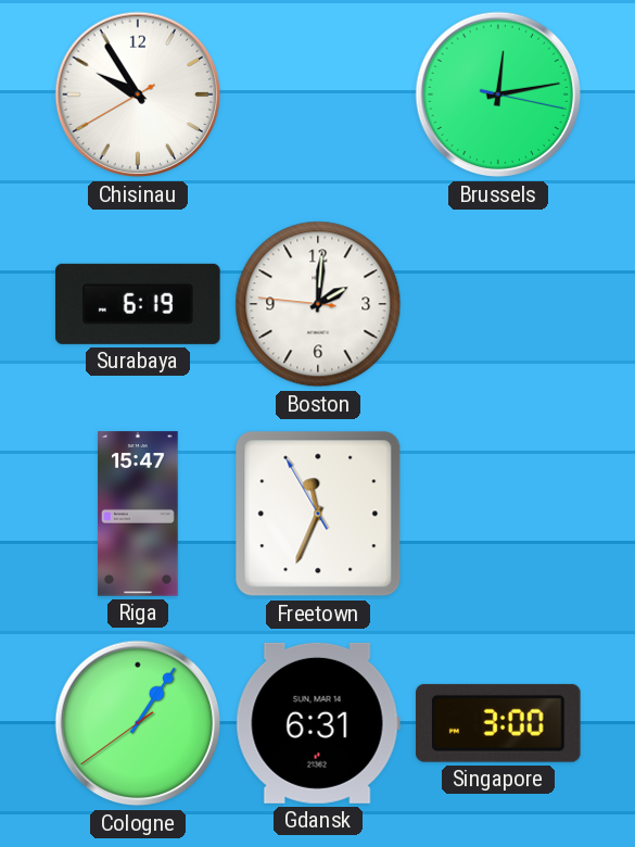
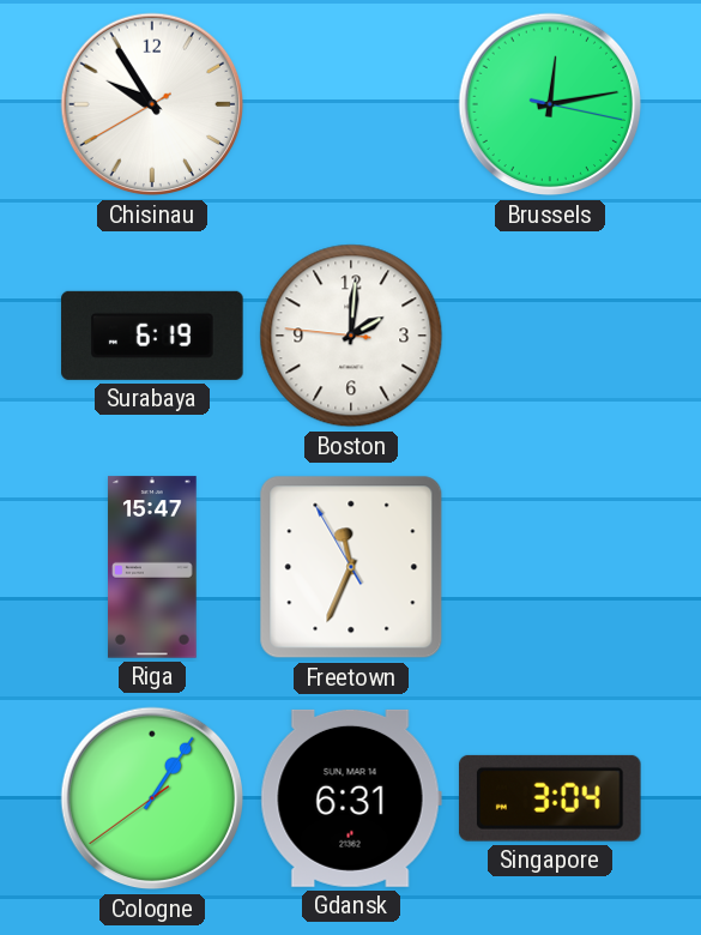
Singapore: 3:00 -> 3:04
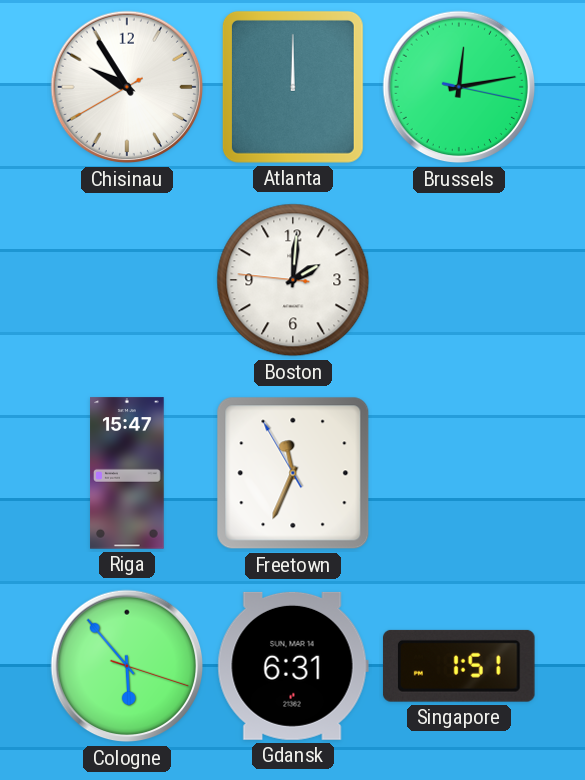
Atlanta: none -> 12:00
Surabaya: 6:19 -> none
Cologne: 1:05 -> 5:53
Singapore: 3:04 -> 1:51
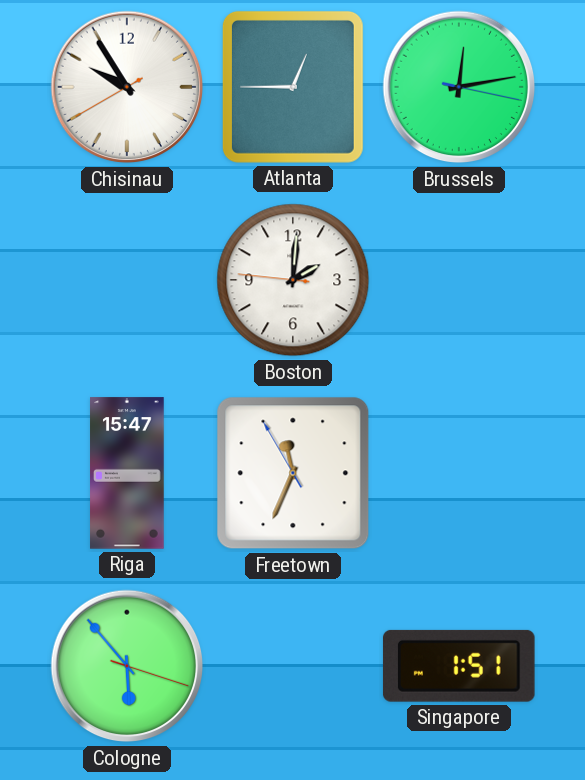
Atlanta: 12:00 -> 12:45
Gdansk: 6:31 -> none
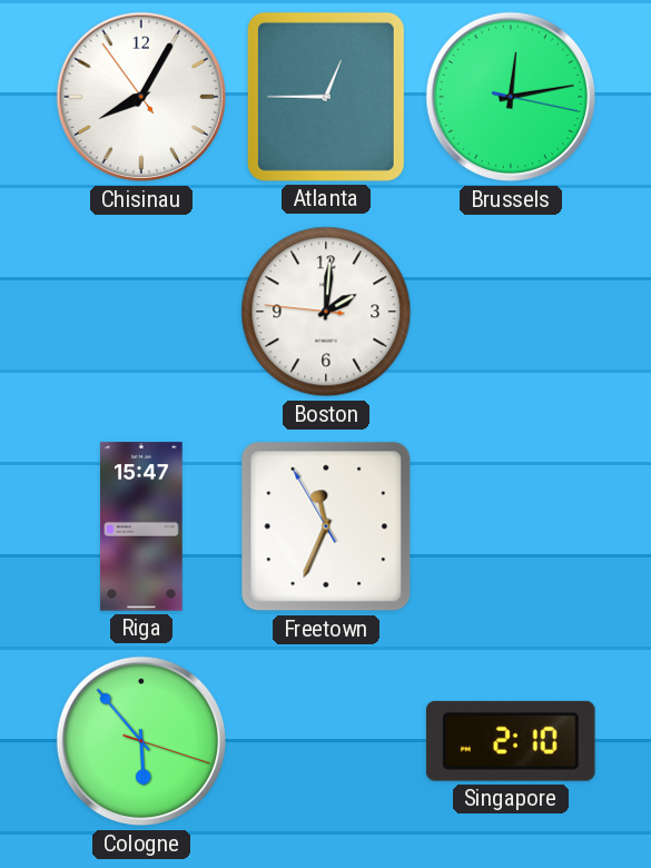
Chisinau: 9:54 -> 8:04
Singapore: 1:51 -> 2:10
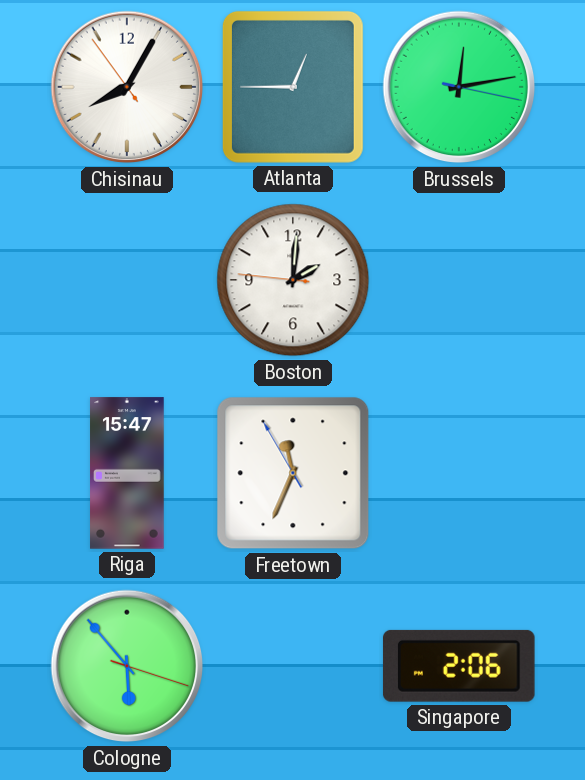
Singapore: 2:10 -> 2:06
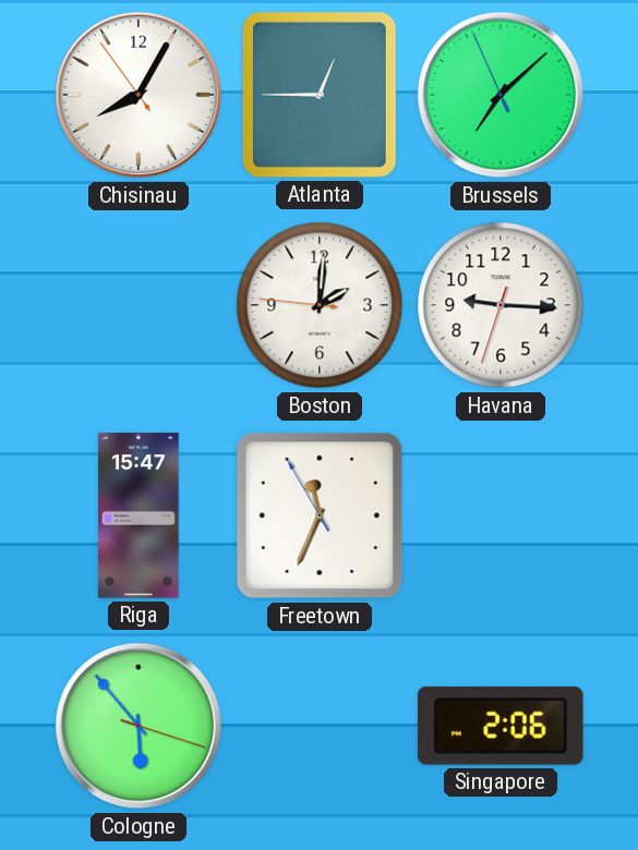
Brussels: 12:13 -> 7:07
Havana: none -> 9:15
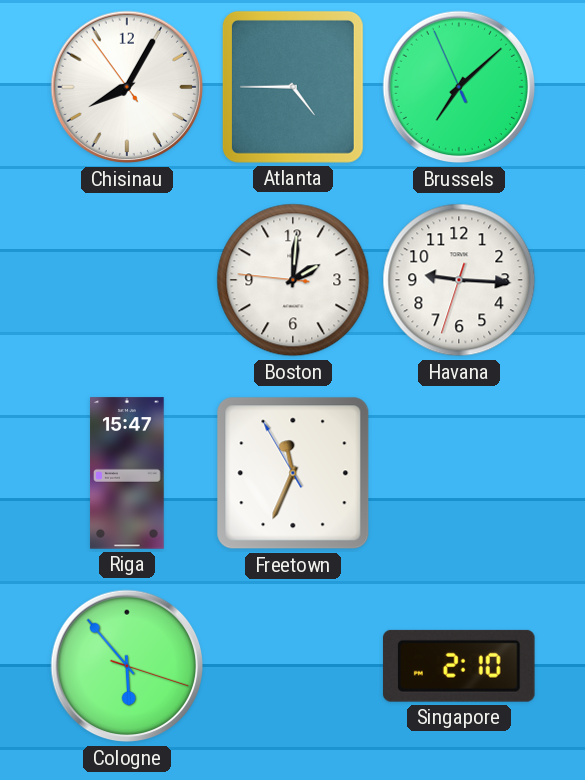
Atlanta: 12:45 -> 4:45
Singapore: 2:06 -> 2:10
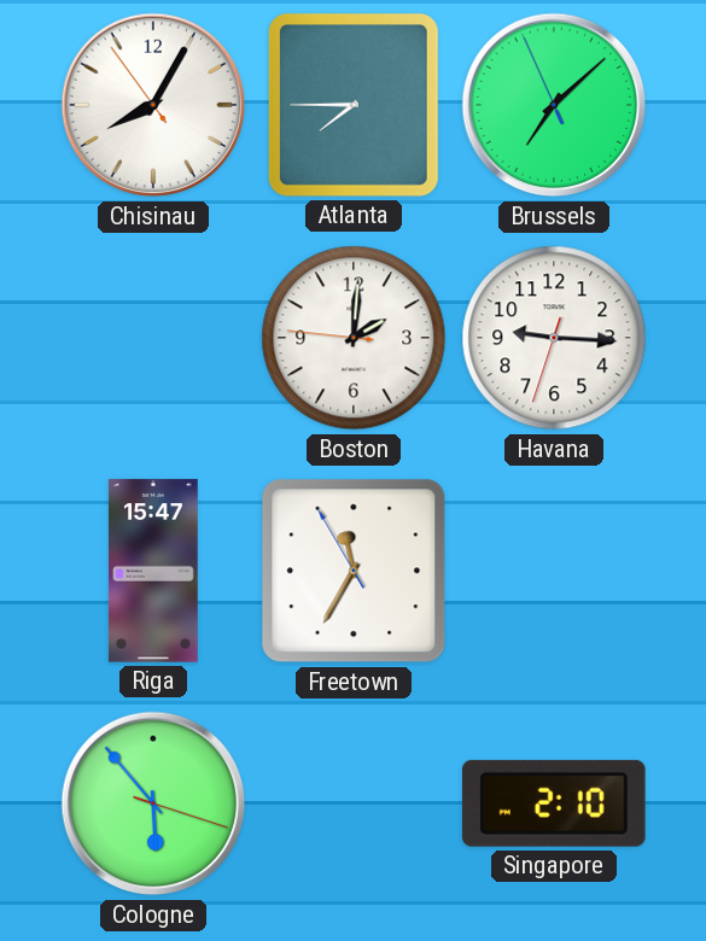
Atlanta: 4:45 -> 7:45
Freetown: 11:33 -> 11:34
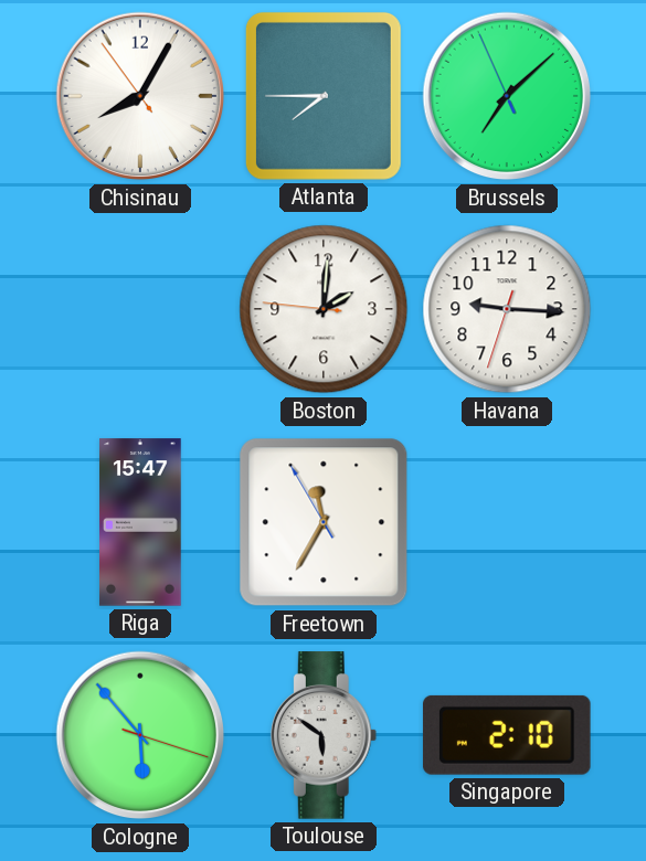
Toulouse: none -> 5:51
